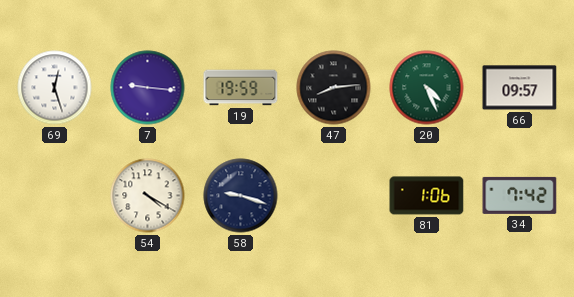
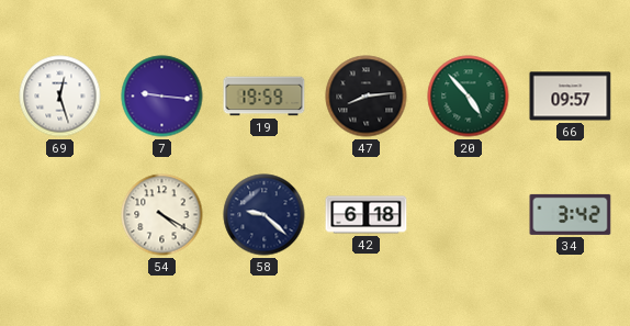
20: 4:26 -> 4:53
58: 9:18 -> 9:22
42: none -> 6:18
81: 1:06 -> none
34: 7:42 -> 3:42
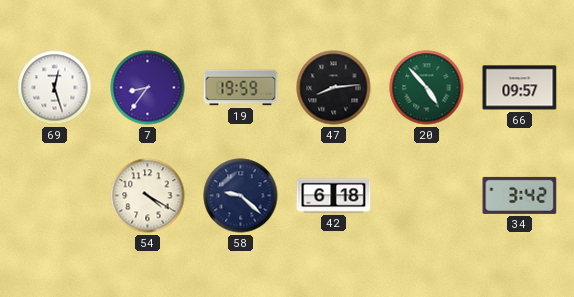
7: 9:16 -> 8:36
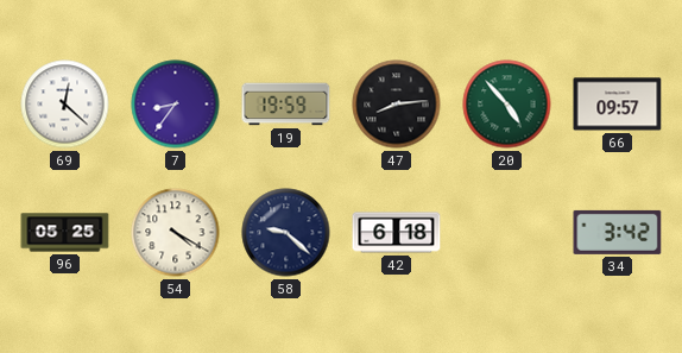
69: 12:27 -> 12:22
96: none -> 05:25
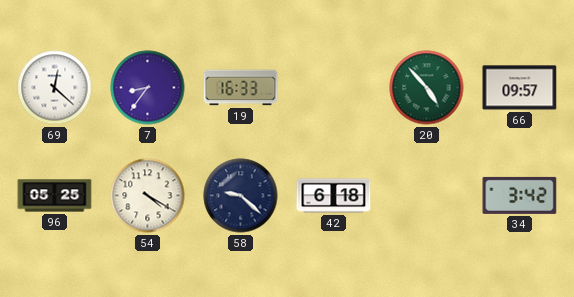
19: 19:59 -> 16:33
47: 8:14 -> none
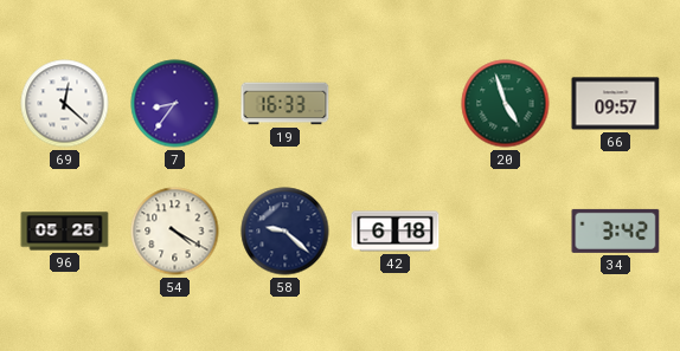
20: 4:53 -> 4:57
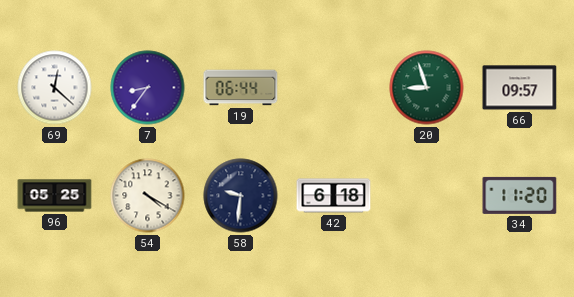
19: 16:33 -> 06:44
20: 4:57 -> 8:57
58: 9:22 -> 9:31
34: 3:42 -> 11:20
